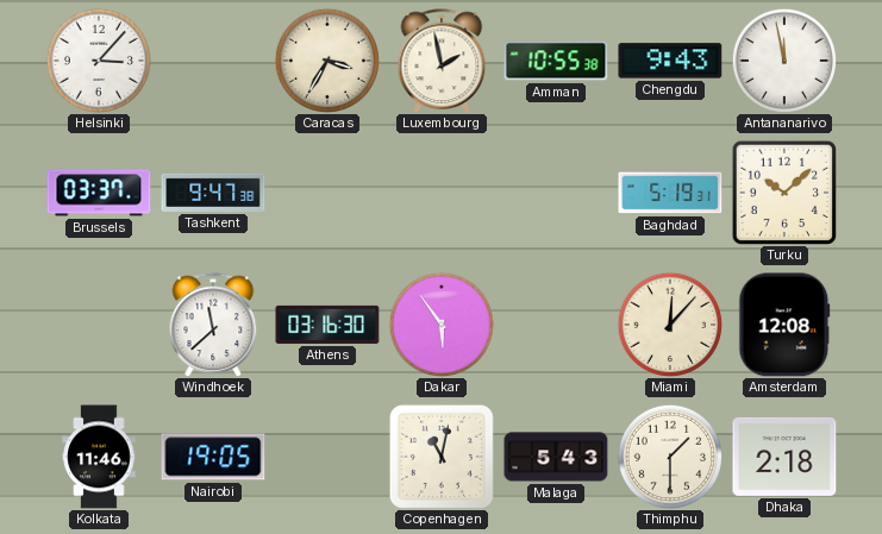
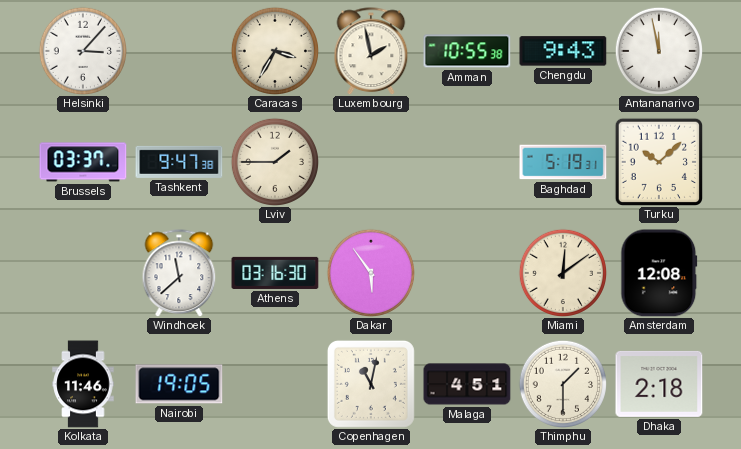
Lviv: none -> 1:45
Miami: 12:07 -> 12:09
Malaga: 5:43 -> 4:51
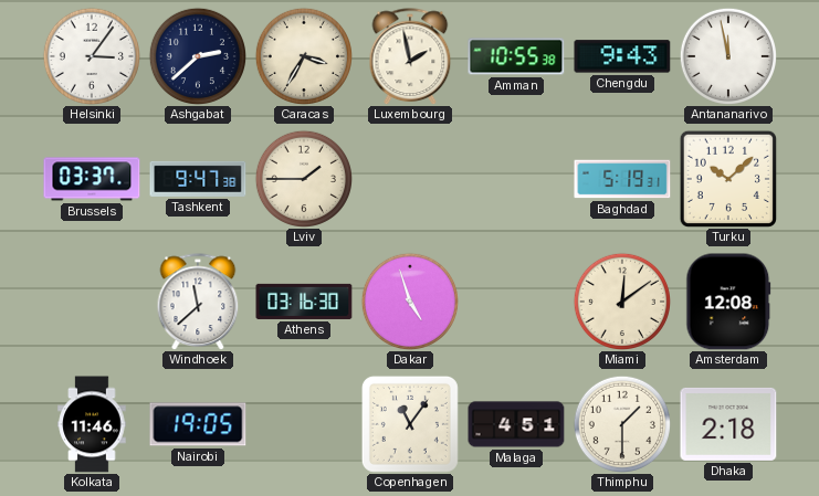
Helsinki: 3:07 -> 3:06
Ashgabat: none -> 2:38
Dakar: 5:54 -> 4:57
Copenhagen: 11:02 -> 11:06
